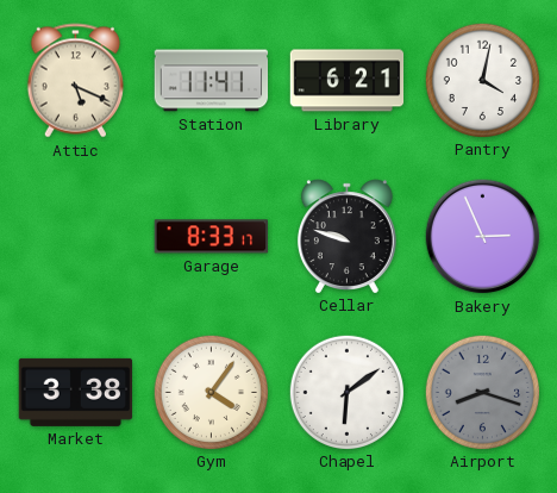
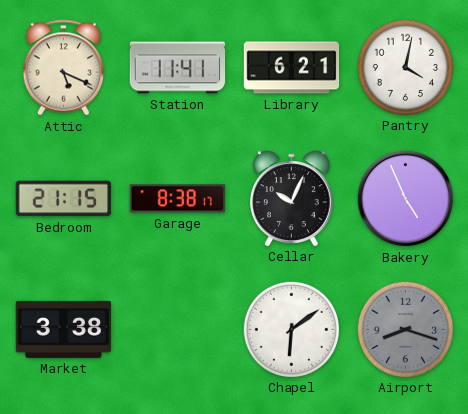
Bedroom: none -> 21:15
Garage: 8:33 -> 8:38
Cellar: 9:48 -> 10:04
Bakery: 2:56 -> 4:56
Gym: 4:06 -> none
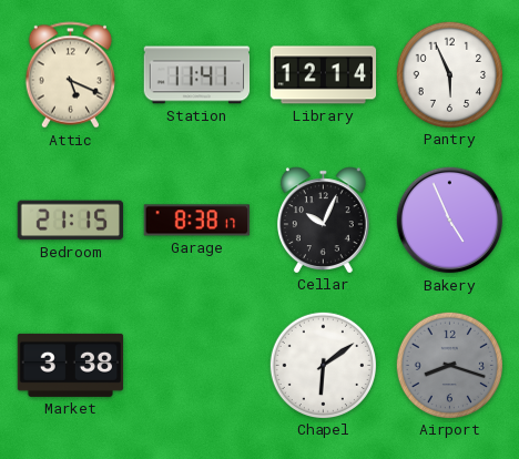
Library: 6:21 -> 12:14
Pantry: 4:02 -> 5:56
